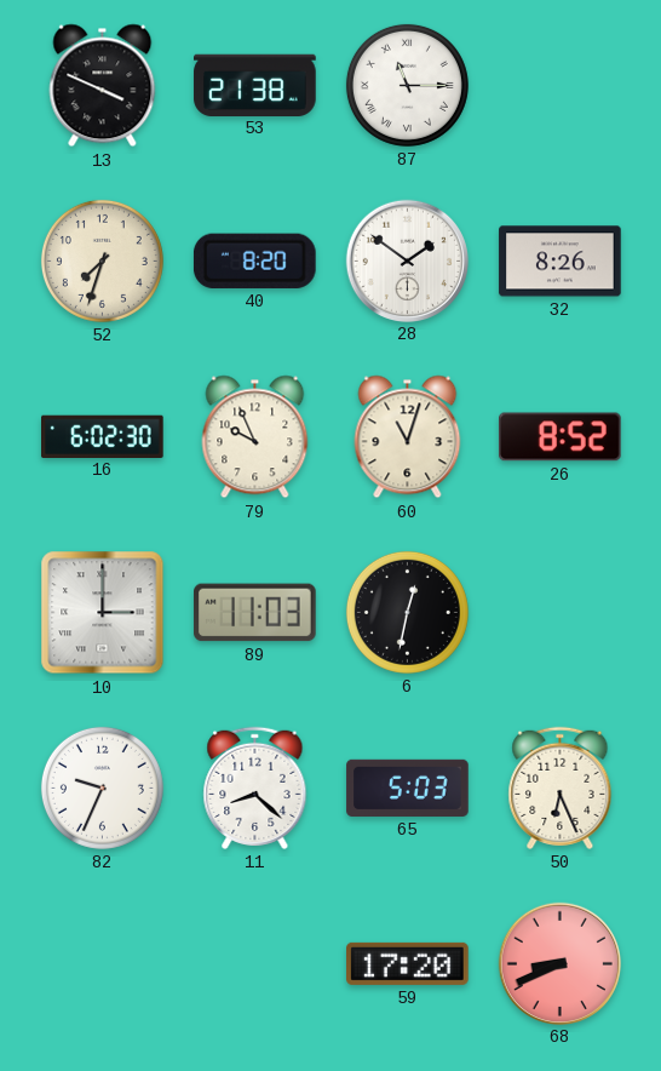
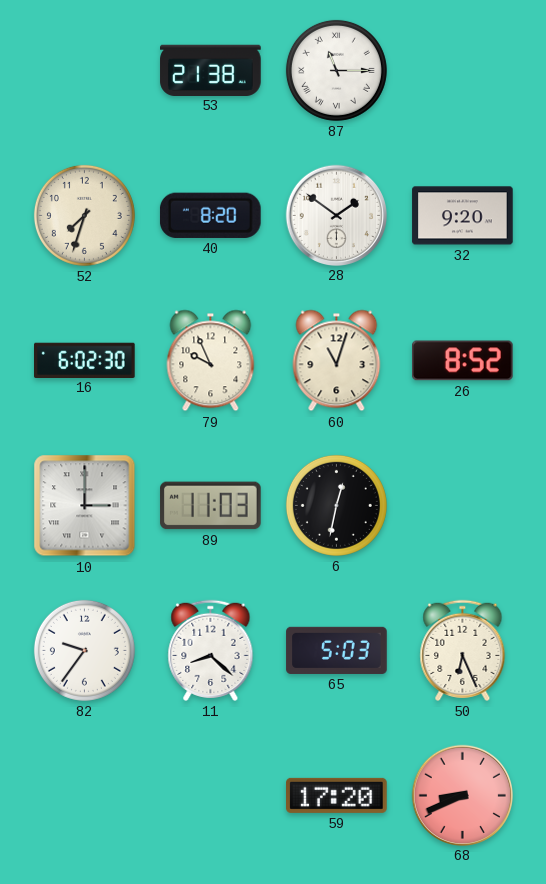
13: 3:49 -> none
32: 8:26 -> 9:20
82: 9:34 -> 9:36
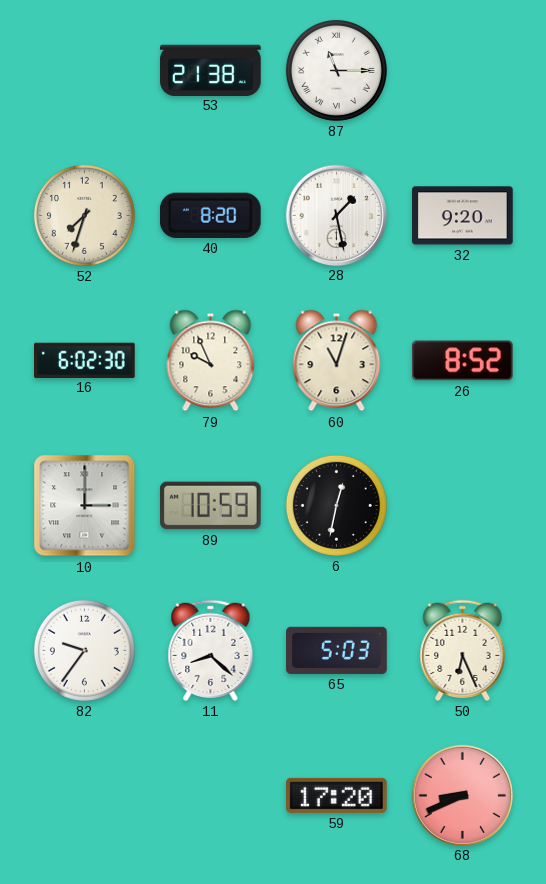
28: 1:51 -> 1:28
89: 11:03 -> 10:59
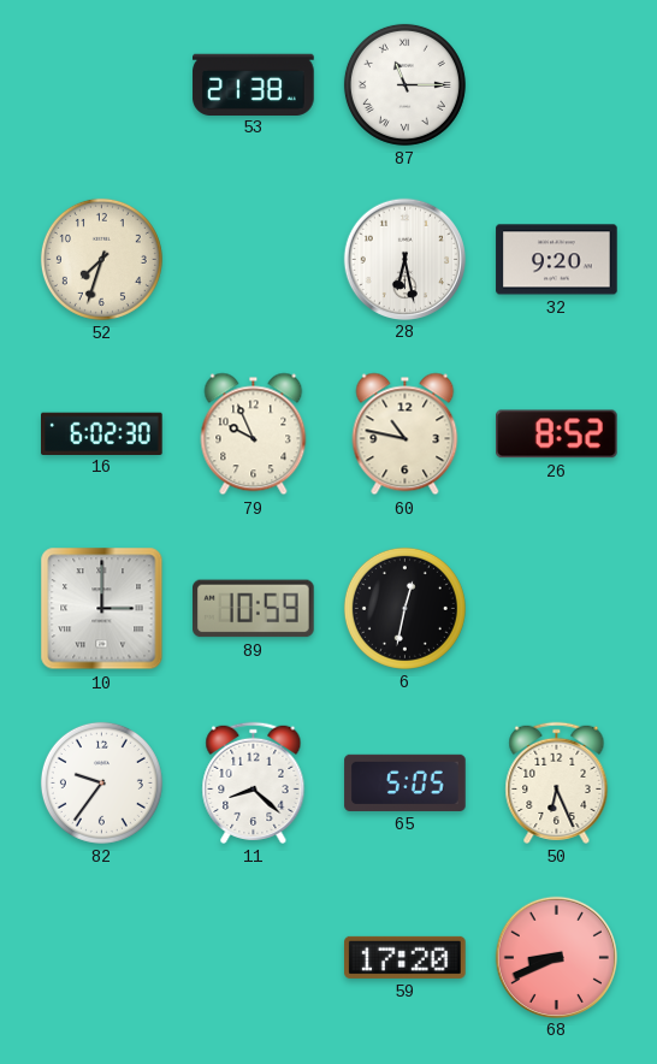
40: 8:20 -> none
28: 1:28 -> 6:28
60: 11:03 -> 10:47
65: 5:03 -> 5:05
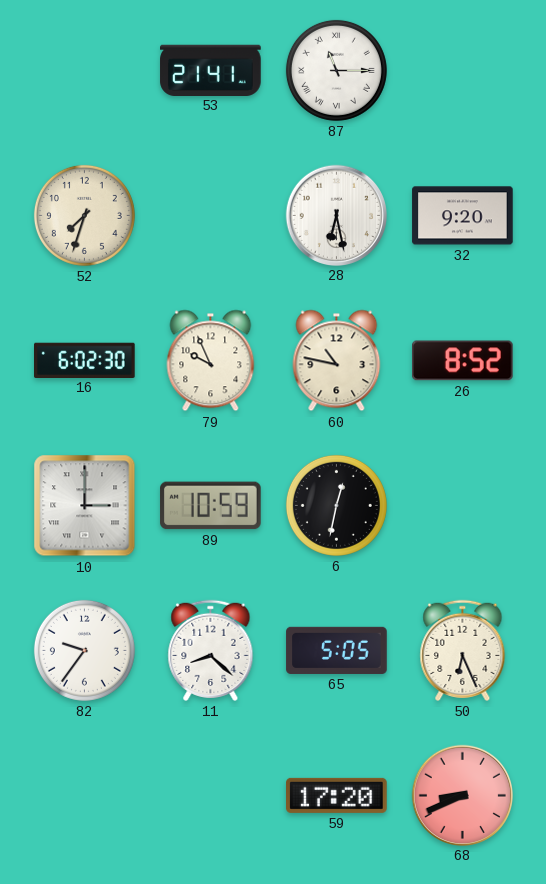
53: 21:38 -> 21:41
